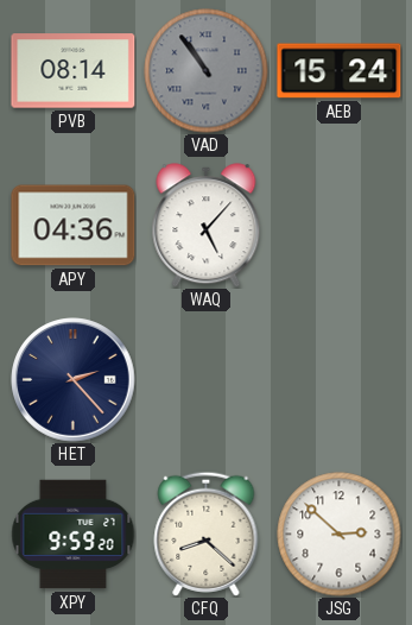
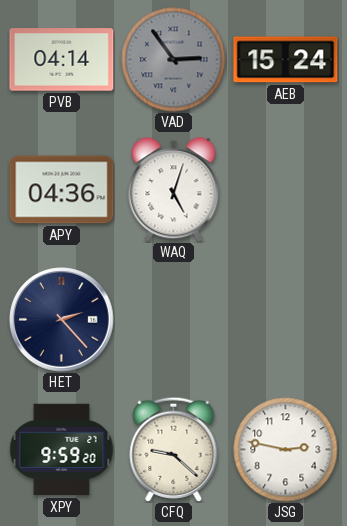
PVB: 08:14 -> 04:14
VAD: 10:54 -> 2:54
WAQ: 5:07 -> 5:03
CFQ: 8:22 -> 9:22
JSG: 2:52 -> 2:47
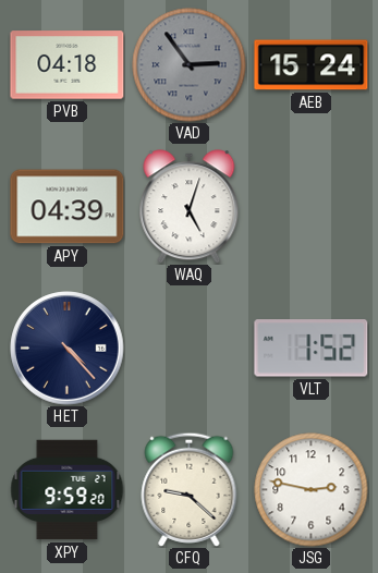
PVB: 04:14 -> 04:18
APY: 04:36 -> 04:39
HET: 2:23 -> 4:23
VLT: none -> 1:52
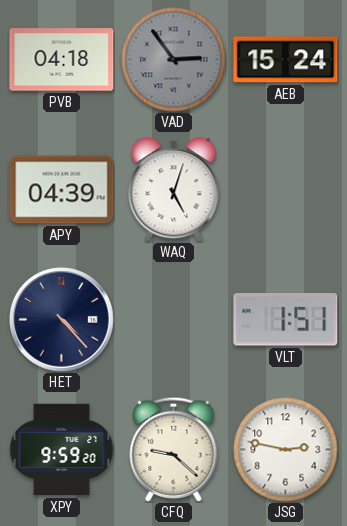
VLT: 1:52 -> 1:51
